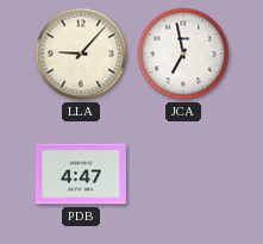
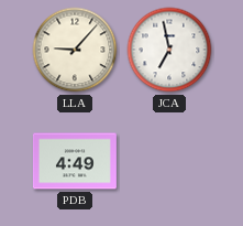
PDB: 4:47 -> 4:49
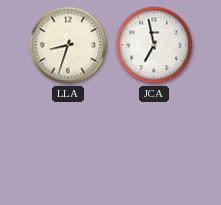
LLA: 9:07 -> 8:33
PDB: 4:49 -> none
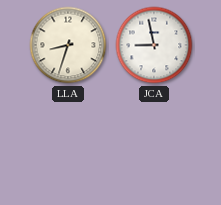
JCA: 6:58 -> 8:58
